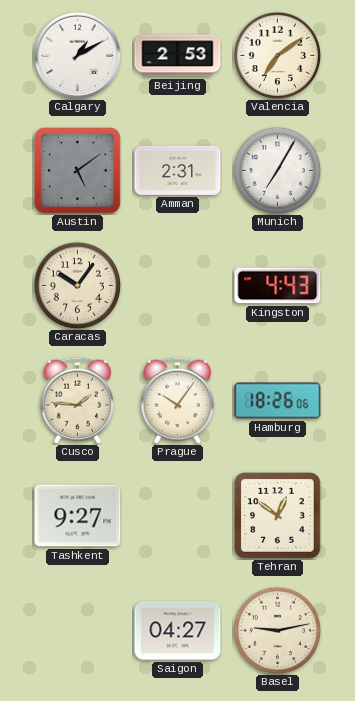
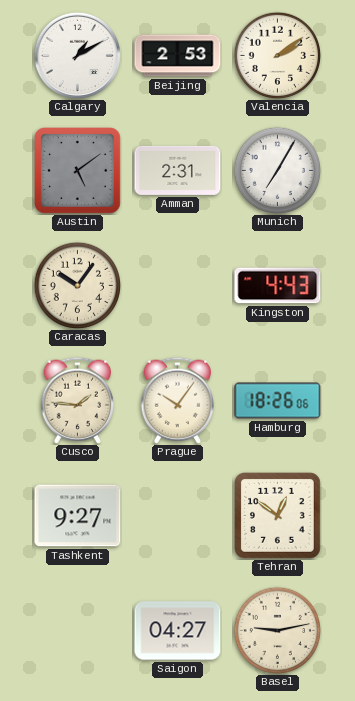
Valencia: 7:09 -> 2:09
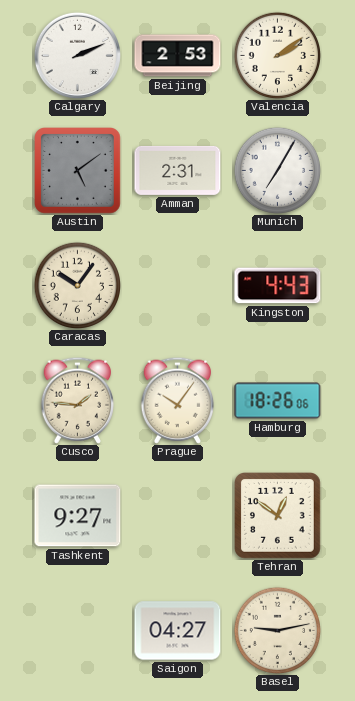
Calgary: 1:10 -> 2:11
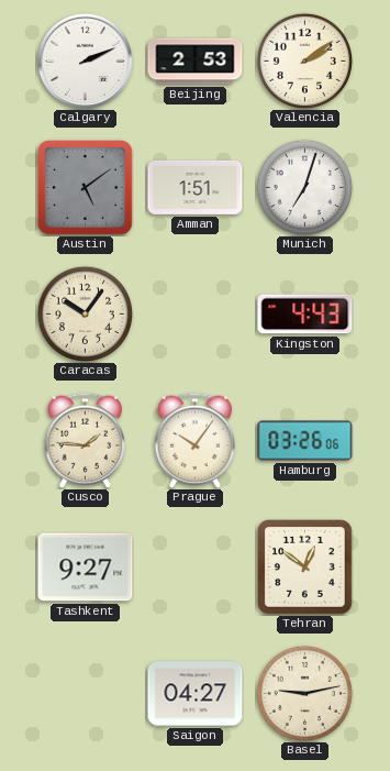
Amman: 2:31 -> 1:51
Munich: 7:05 -> 7:03
Hamburg: 18:26 -> 03:26
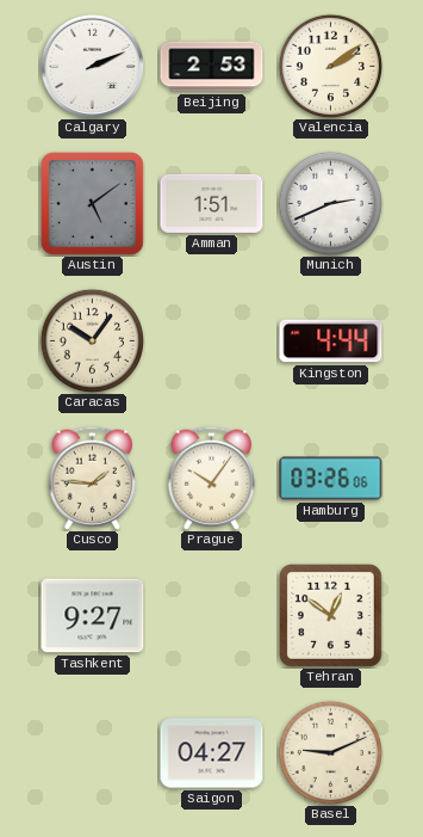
Munich: 7:03 -> 2:41
Kingston: 4:43 -> 4:44
Basel: 9:13 -> 9:11
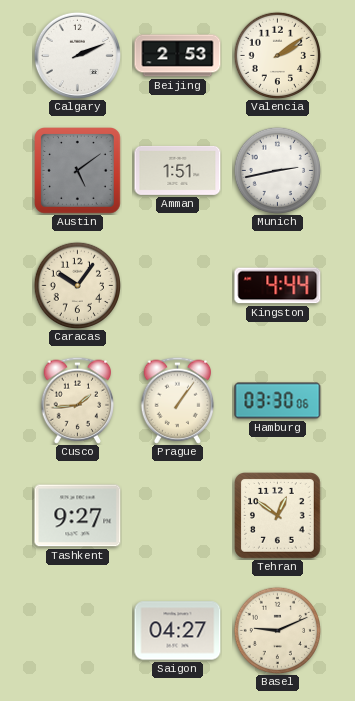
Munich: 2:41 -> 2:43
Cusco: 1:46 -> 1:44
Prague: 10:06 -> 1:06
Hamburg: 03:26 -> 03:30
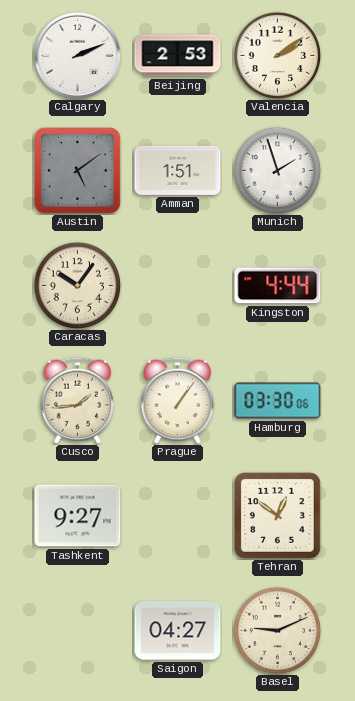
Munich: 2:43 -> 1:57
